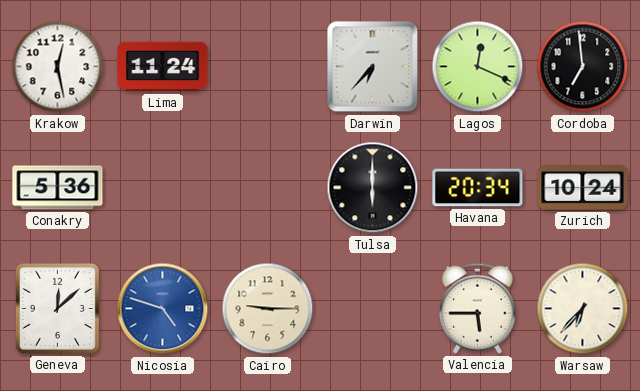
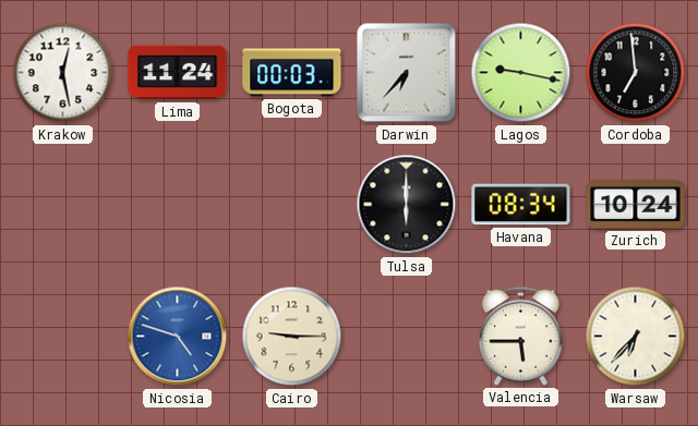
Bogota: none -> 00:03
Lagos: 12:19 -> 9:17
Conakry: 5:36 -> none
Havana: 20:34 -> 08:34
Geneva: 12:08 -> none
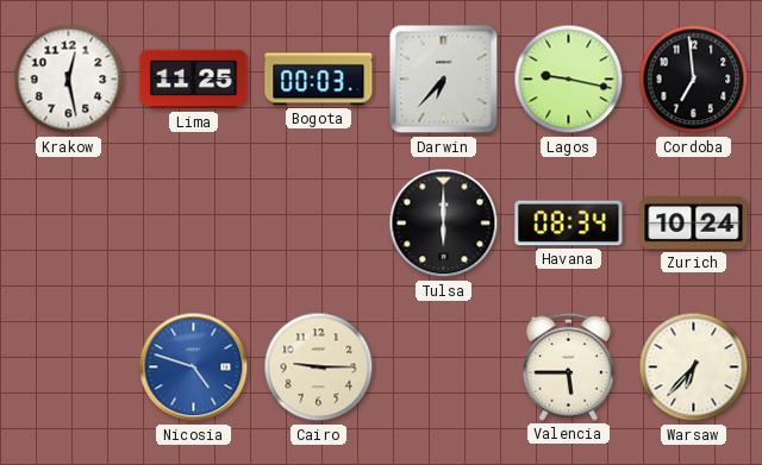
Lima: 11:24 -> 11:25
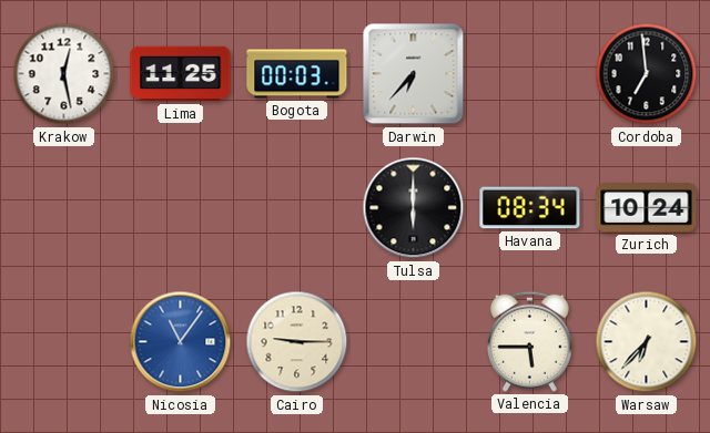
Lagos: 9:17 -> none
Nicosia: 4:48 -> 11:06
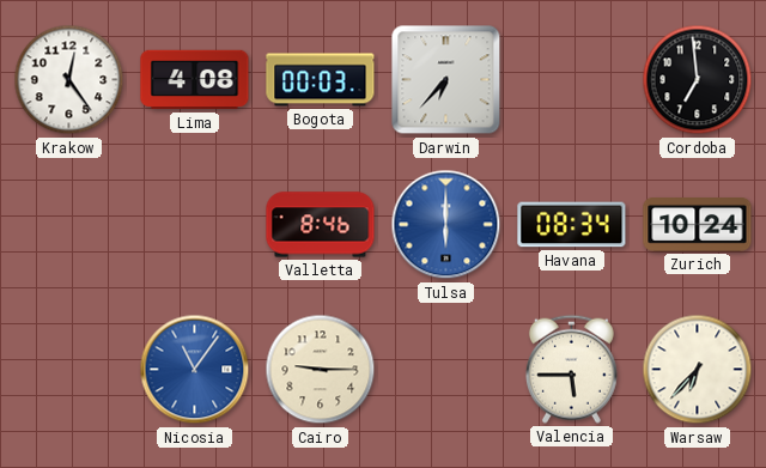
Krakow: 12:28 -> 12:24
Lima: 11:25 -> 4:08
Valletta: none -> 8:46
Tulsa dial: black -> blue
